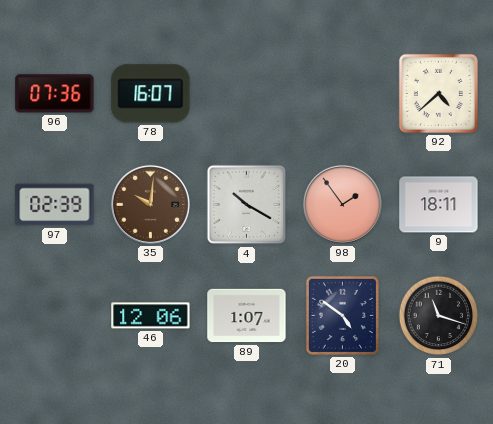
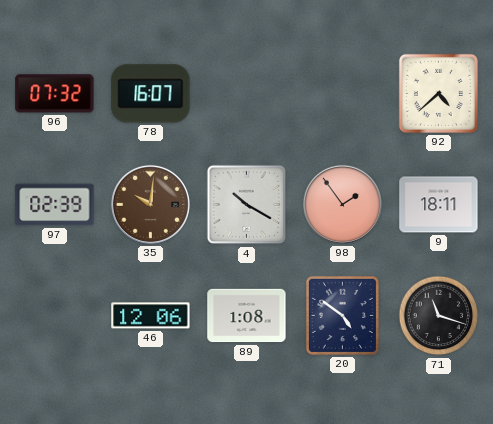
96: 07:36 -> 07:32
89: 1:07 -> 1:08
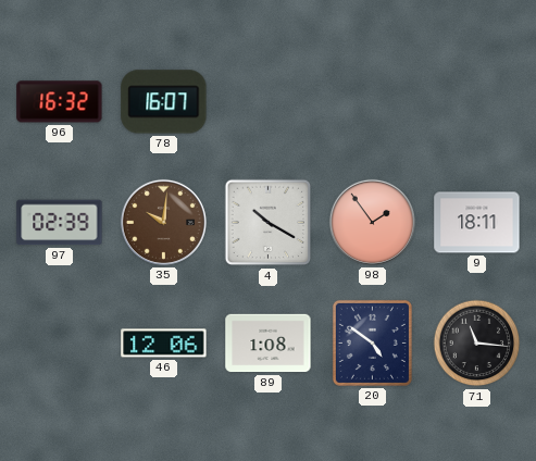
96: 07:32 -> 16:32
92: 4:38 -> none
71: 11:18 -> 11:16
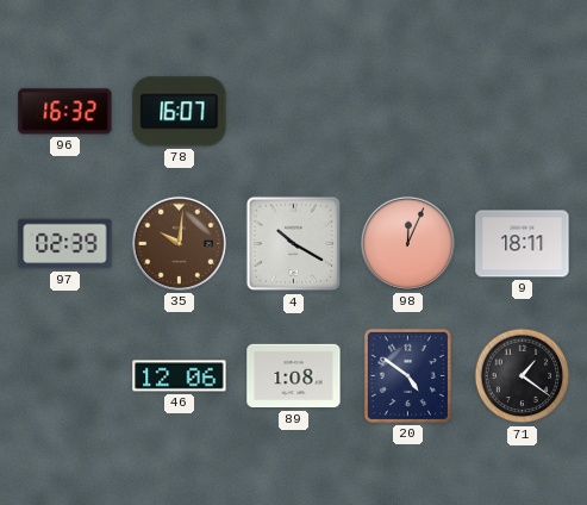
98: 1:54 -> 12:04
71: 11:16 -> 1:21
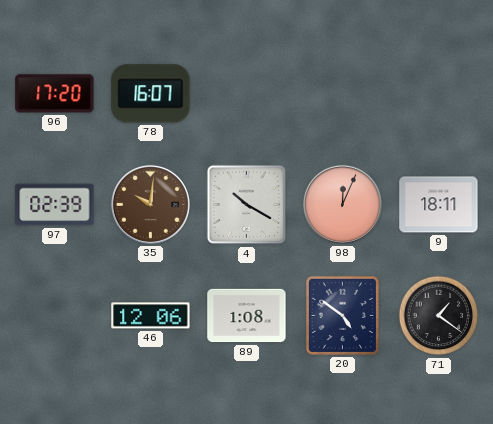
96: 16:32 -> 17:20
